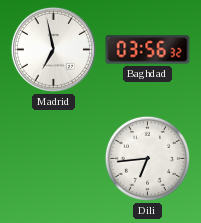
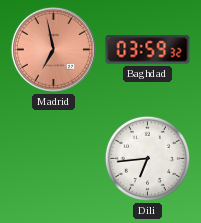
Madrid dial: white -> salmon
Baghdad: 03:56 -> 03:59
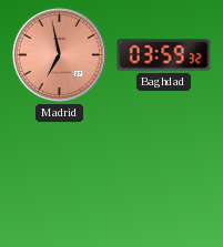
Dili: 6:44 -> none
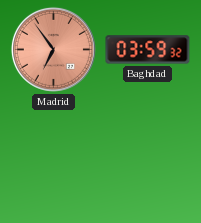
Madrid: 6:58 -> 6:54
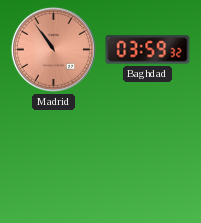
Madrid: 6:54 -> 10:54
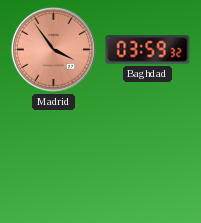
Madrid: 10:54 -> 3:54
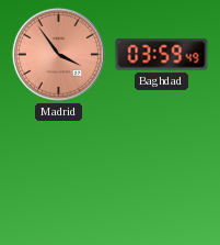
Baghdad: 03:59:32 -> 03:59:49
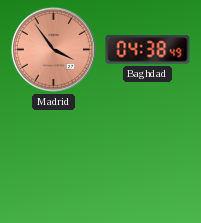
Baghdad: 03:59 -> 04:38
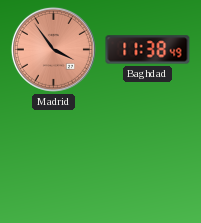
Baghdad: 04:38 -> 11:38
